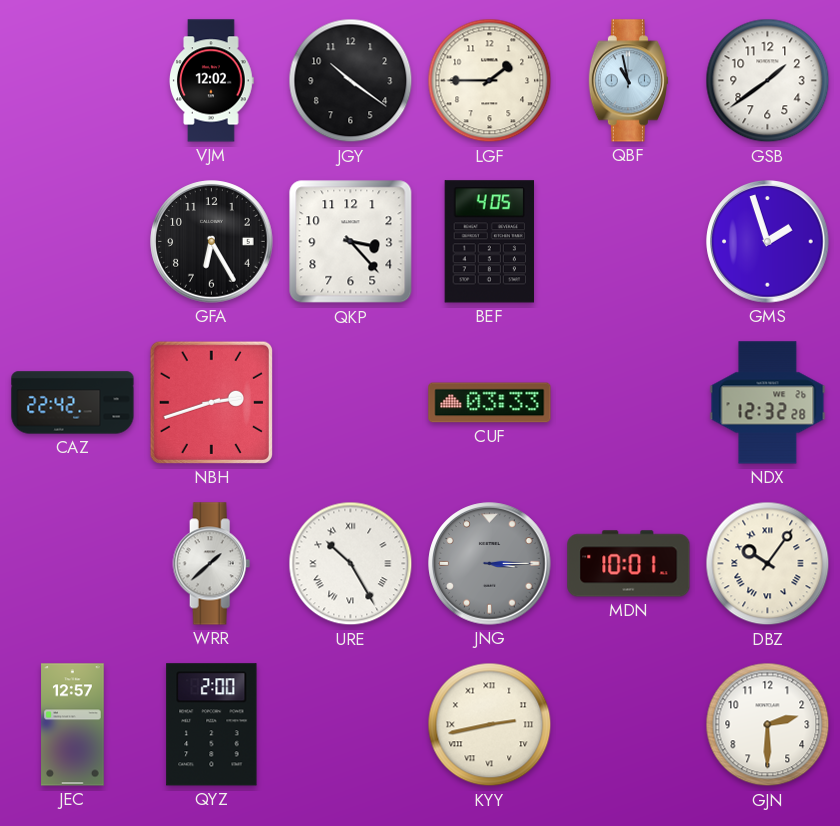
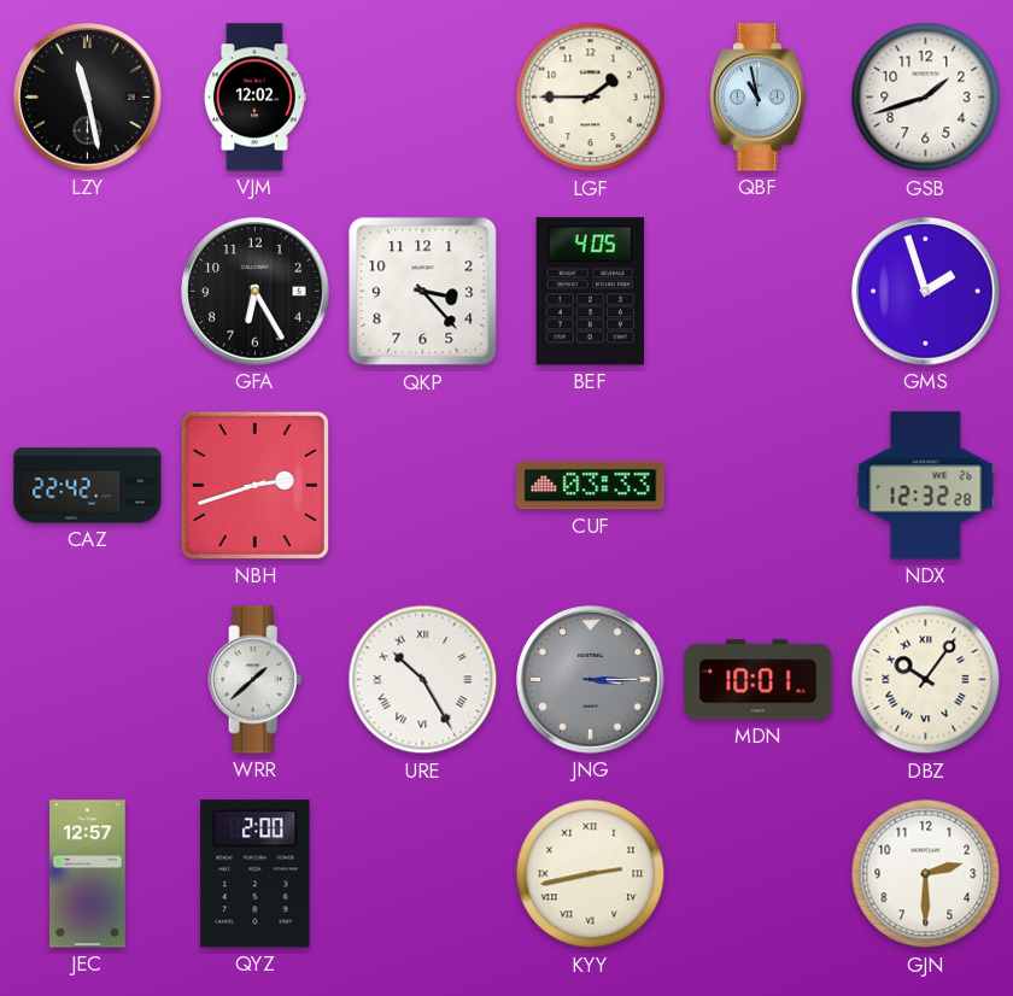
LZY: none -> 11:28
JGY: 10:21 -> none
GSB: 1:39 -> 1:42
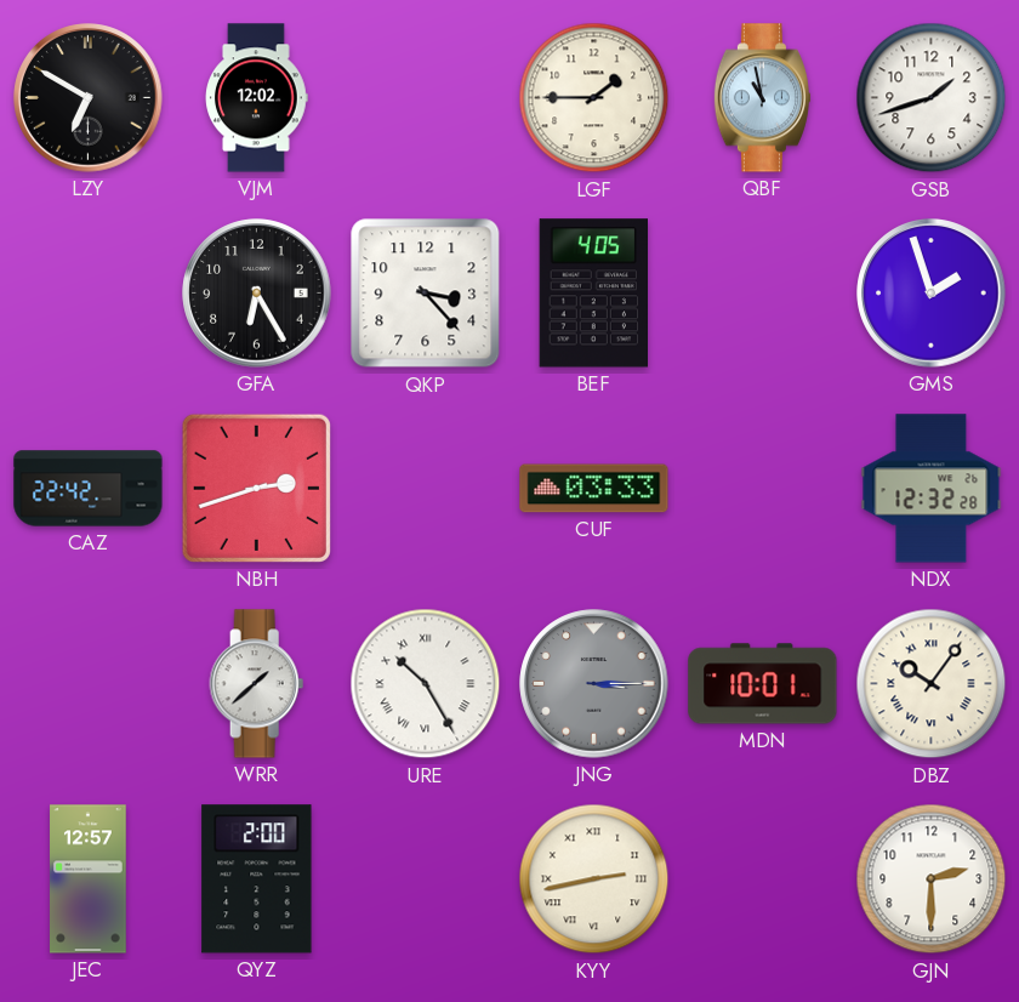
LZY: 11:28 -> 6:50
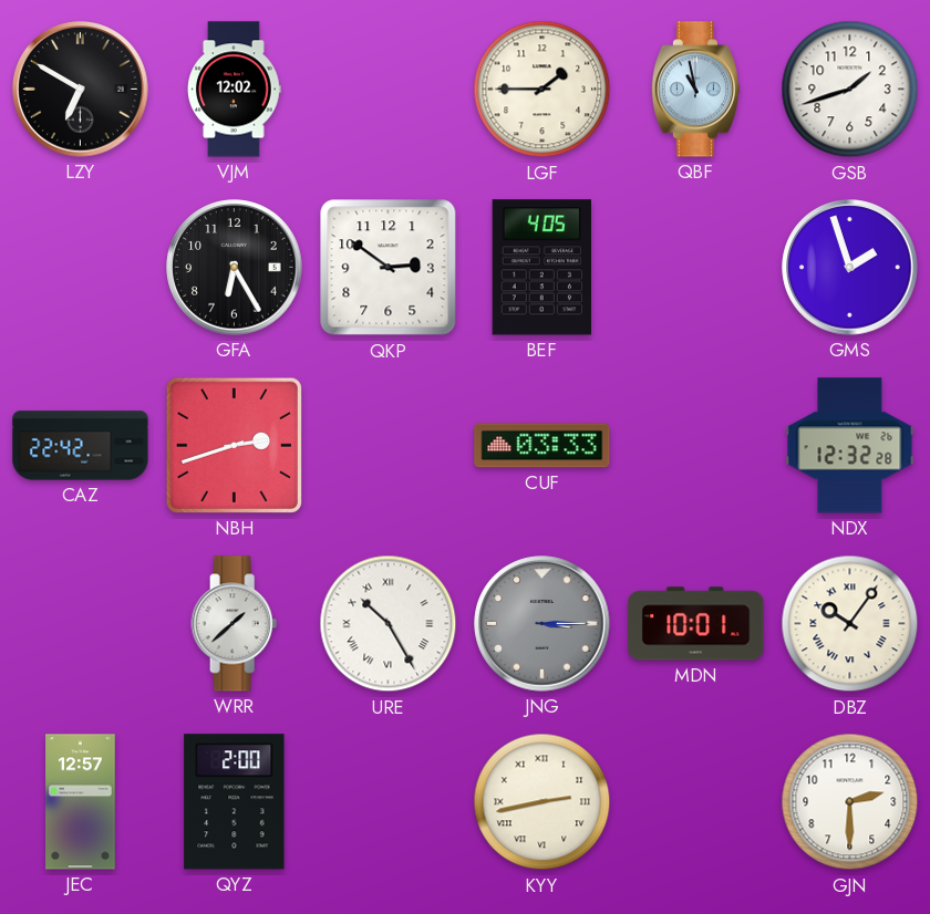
QKP: 3:23 -> 2:51
